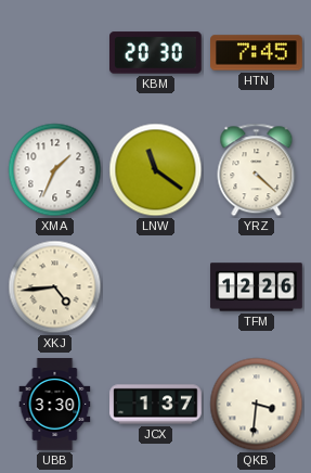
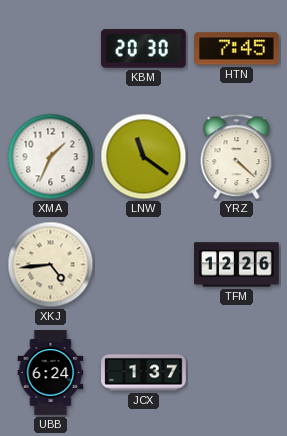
UBB: 3:30 -> 6:24
QKB: 3:31 -> none
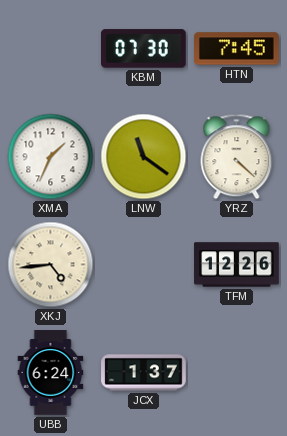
KBM: 20:30 -> 07:30
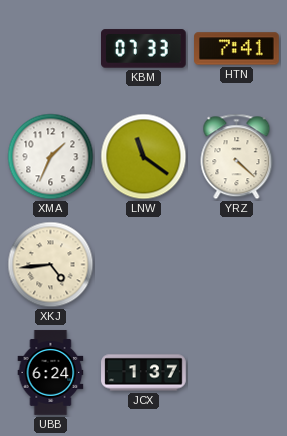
KBM: 07:30 -> 07:33
HTN: 7:45 -> 7:41
TFM: 12:26 -> none
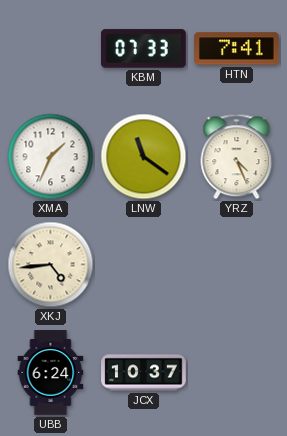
YRZ: 4:22 -> 4:26
JCX: 1:37 -> 10:37
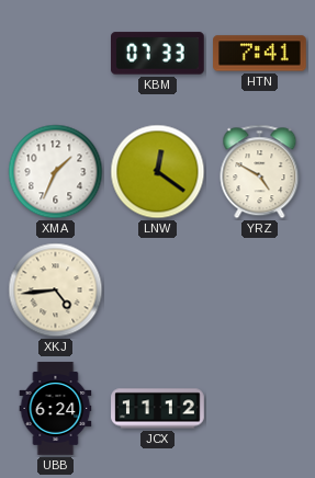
LNW: 11:21 -> 12:21
YRZ: 4:26 -> 4:50
JCX: 10:37 -> 11:12
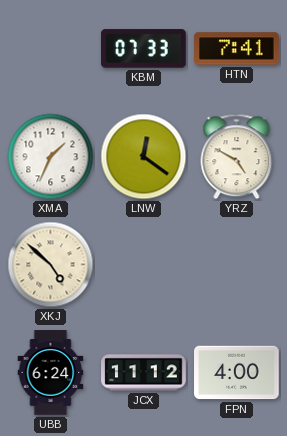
XKJ: 4:44 -> 4:52
FPN: none -> 4:00
